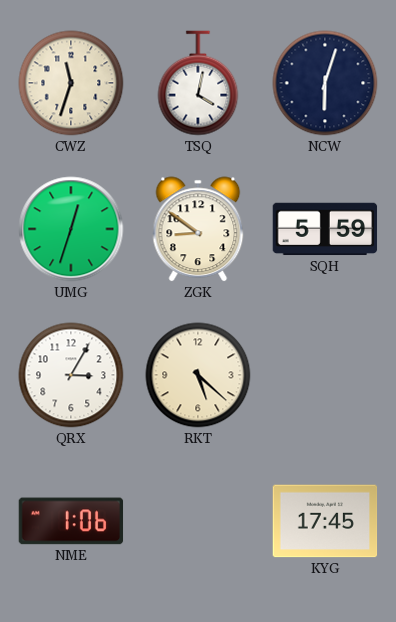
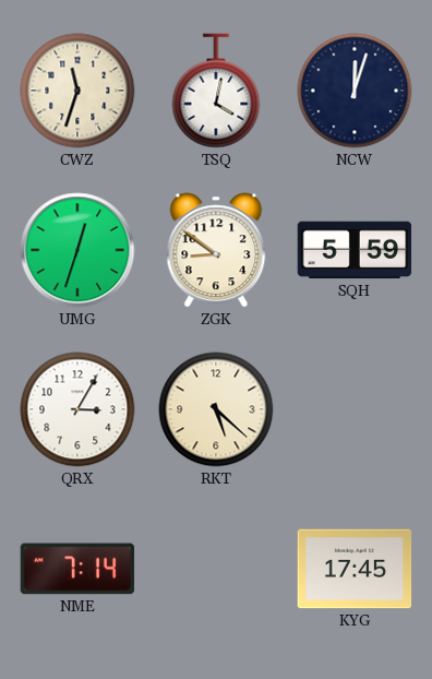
NCW: 6:03 -> 12:03
NME: 1:06 -> 7:14
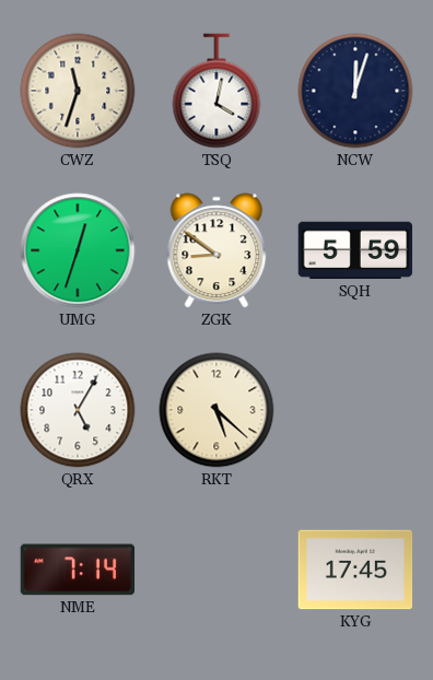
QRX: 3:05 -> 5:05
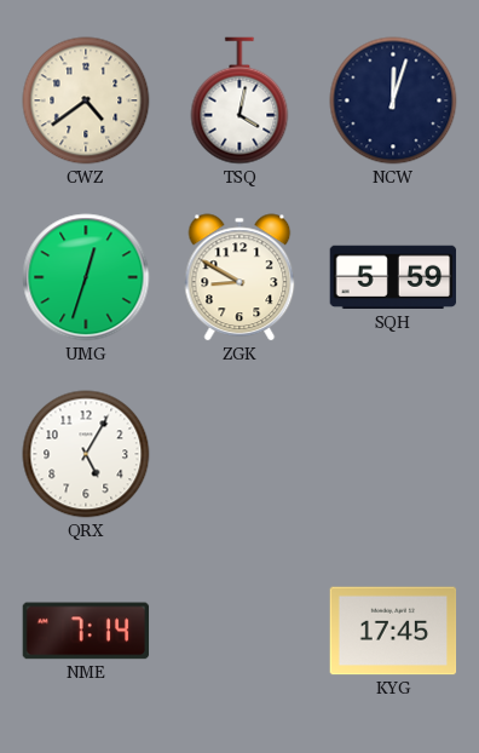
CWZ: 11:33 -> 4:39
ZGK: 8:51 -> 8:50
RKT: 5:22 -> none
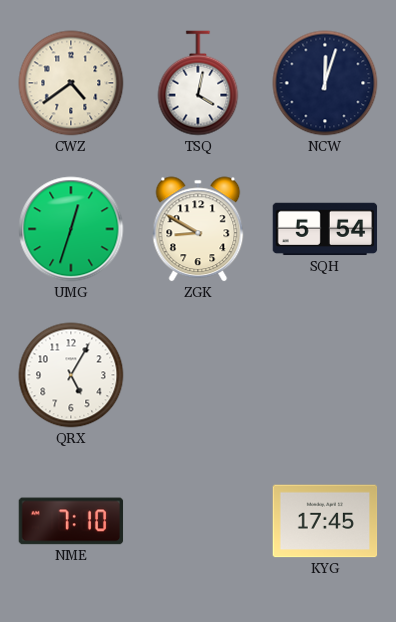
SQH: 5:59 -> 5:54
NME: 7:14 -> 7:10
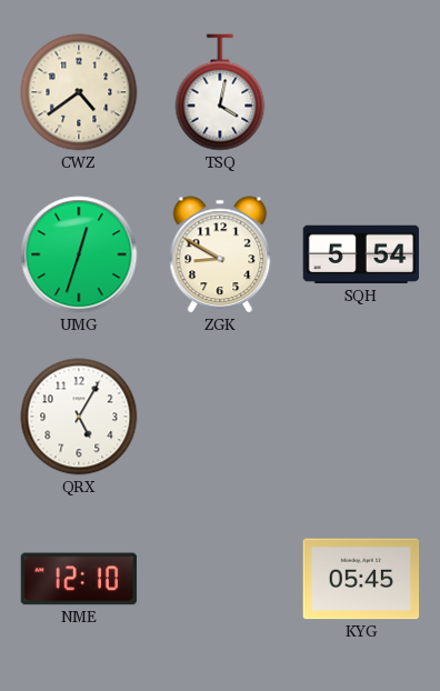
NCW: 12:03 -> none
NME: 7:10 -> 12:10
KYG: 17:45 -> 05:45
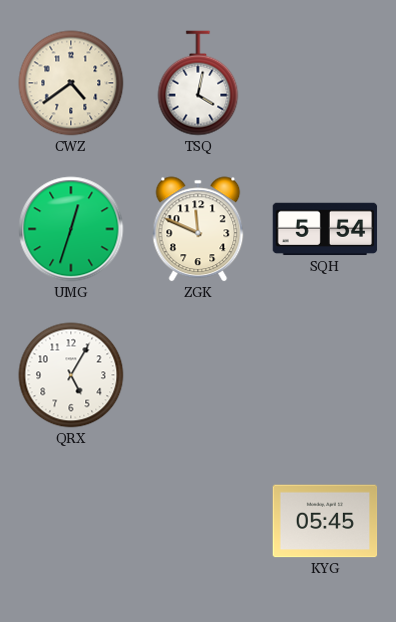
ZGK: 8:50 -> 11:49
NME: 12:10 -> none
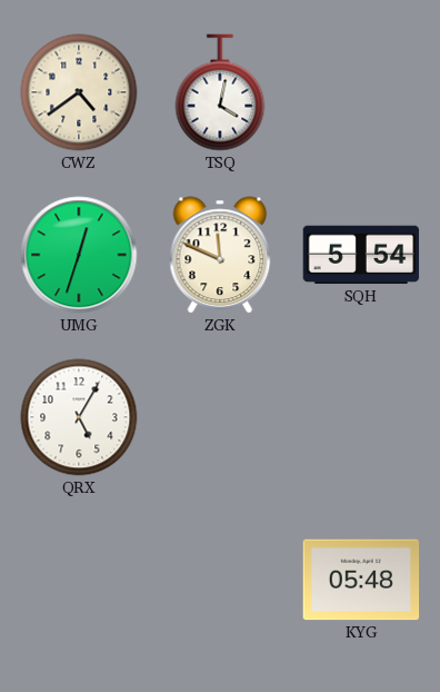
KYG: 05:45 -> 05:48
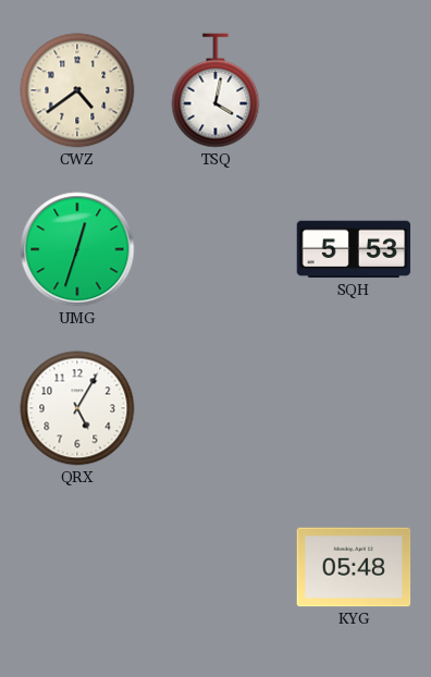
ZGK: 11:49 -> none
SQH: 5:54 -> 5:53
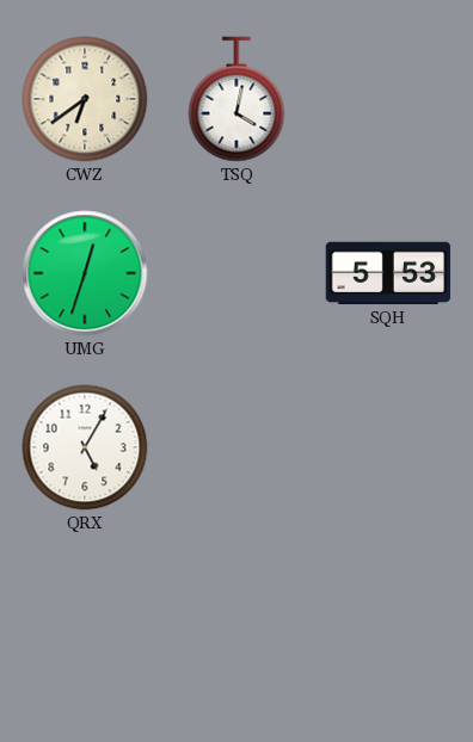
CWZ: 4:39 -> 6:39
KYG: 05:48 -> none
